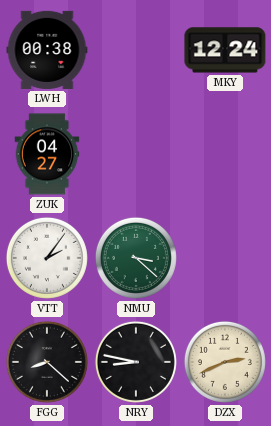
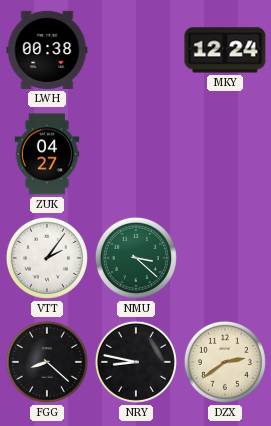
DZX: 2:41 -> 2:39
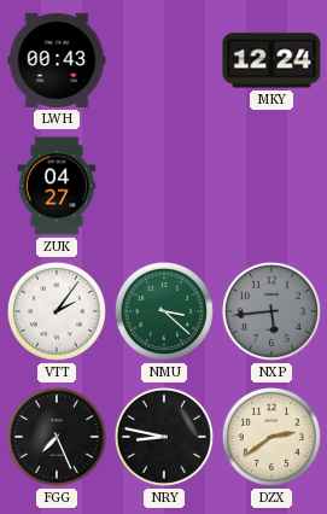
LWH: 00:38 -> 00:43
NXP: none -> 5:44
FGG: 8:22 -> 7:26
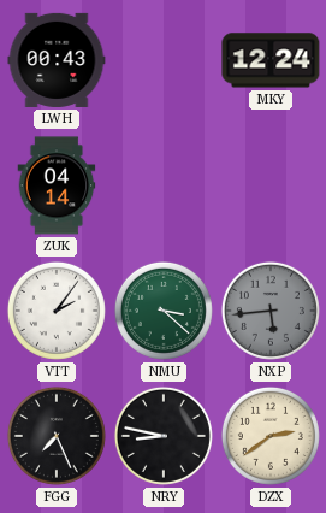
ZUK: 04:27 -> 04:14
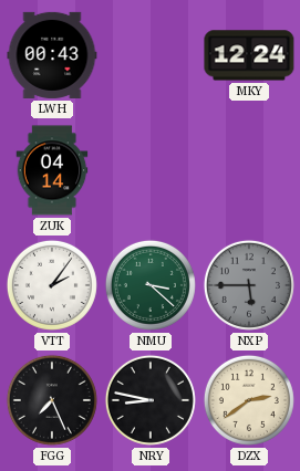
NXP: 5:44 -> 5:45
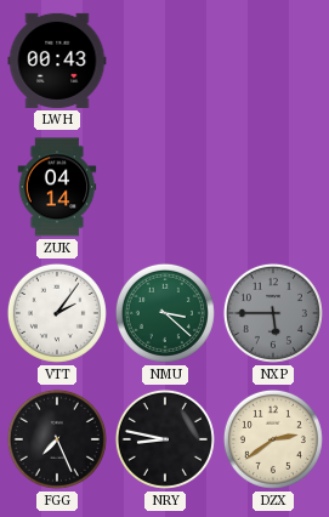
MKY: 12:24 -> none
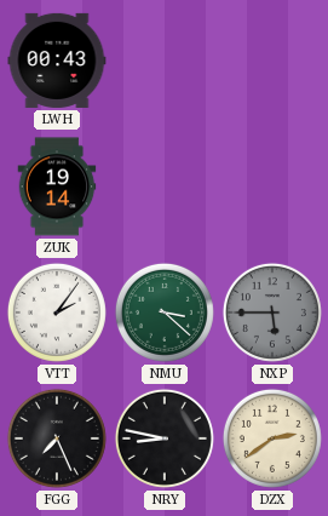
ZUK: 04:14 -> 19:14
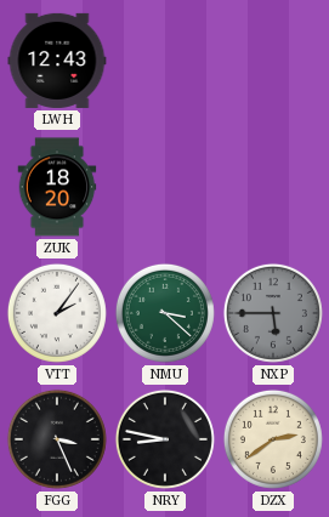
LWH: 00:43 -> 12:43
ZUK: 19:14 -> 18:20
FGG: 7:26 -> 3:26
